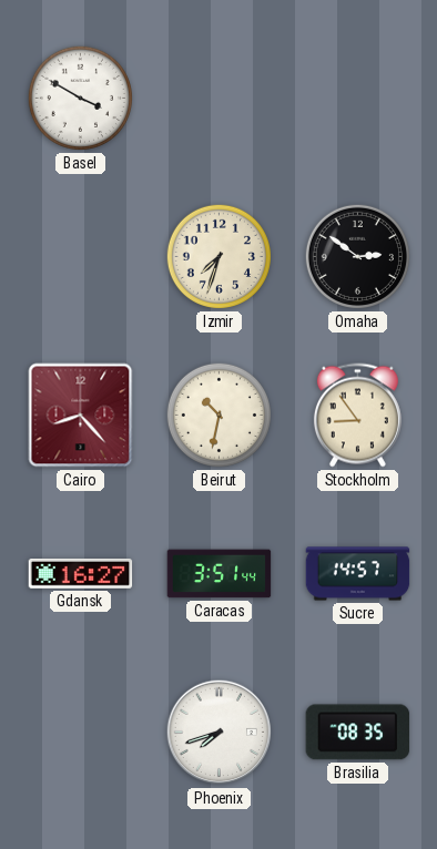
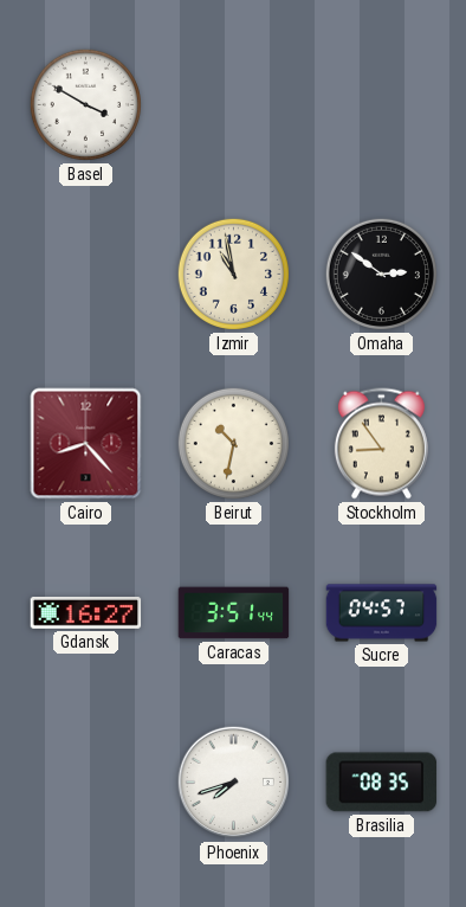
Izmir: 7:33 -> 10:58
Sucre: 14:57 -> 04:57
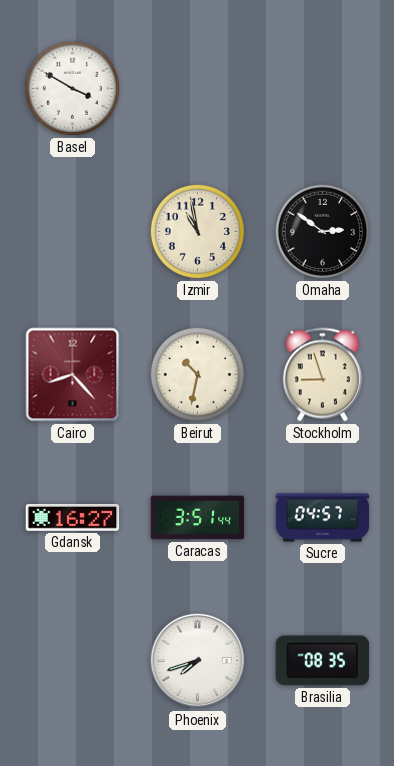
Stockholm: 8:54 -> 8:57
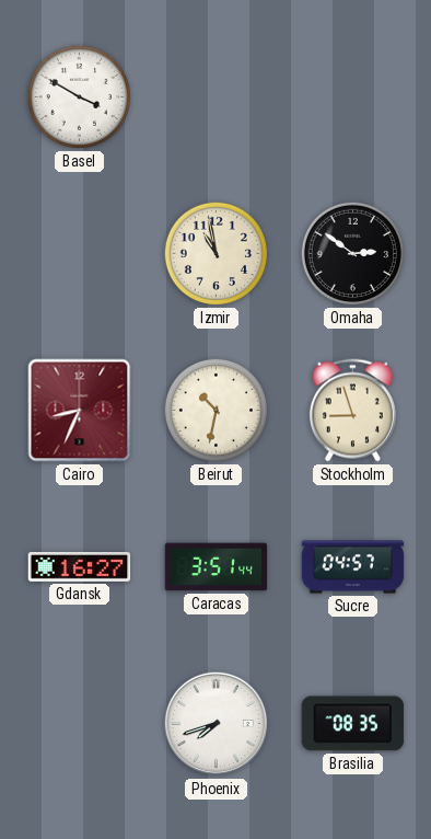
Cairo: 8:23 -> 8:34
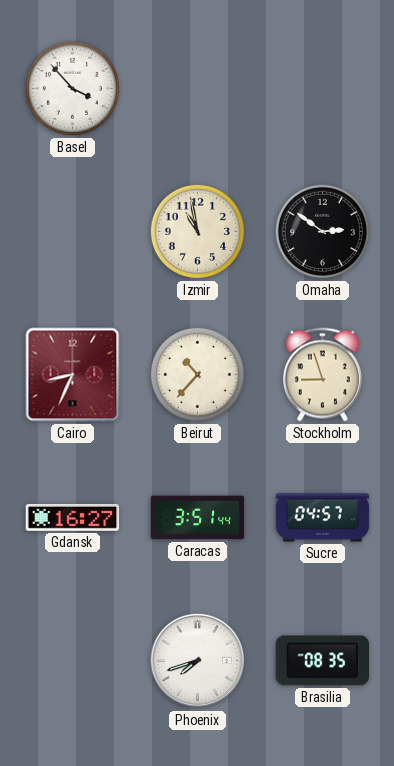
Basel: 3:50 -> 3:53
Beirut: 10:32 -> 10:37
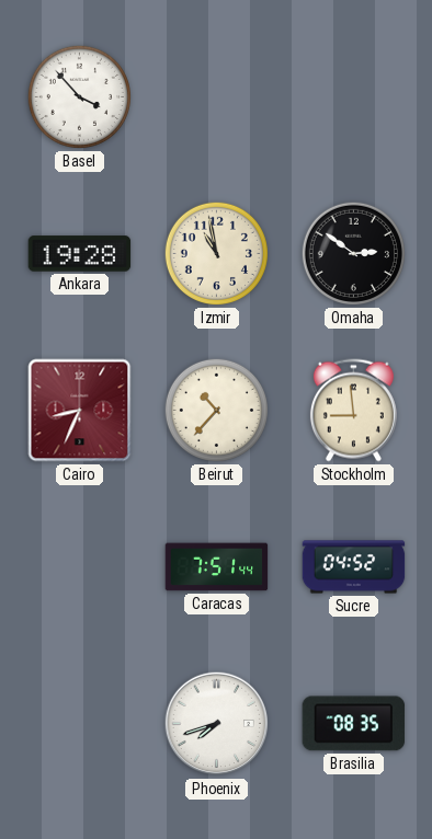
Ankara: none -> 19:28
Stockholm: 8:57 -> 8:59
Gdansk: 16:27 -> none
Caracas: 3:51 -> 7:51
Sucre: 04:57 -> 04:52
